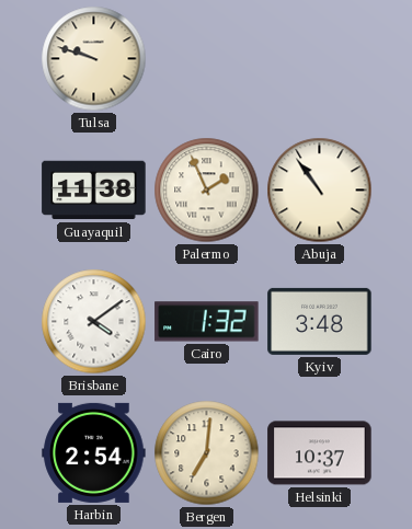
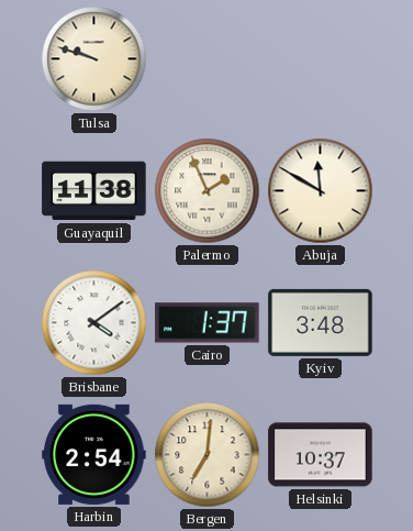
Abuja: 10:54 -> 11:50
Cairo: 1:32 -> 1:37
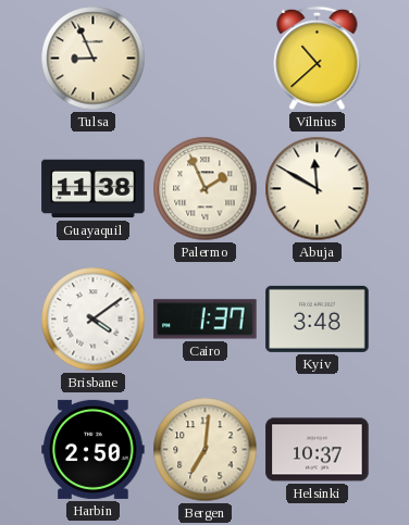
Tulsa: 9:48 -> 8:56
Vilnius: none -> 10:38
Harbin: 2:54 -> 2:50
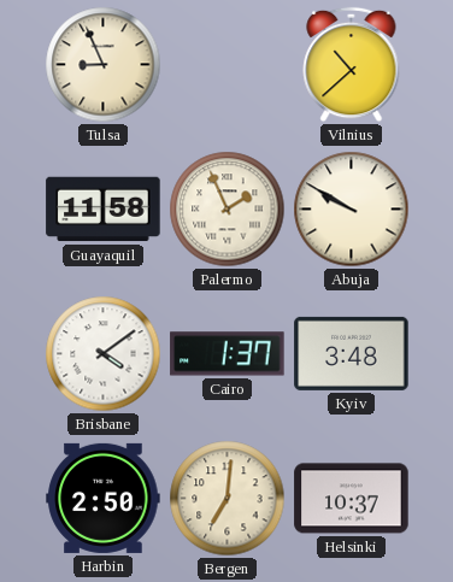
Guayaquil: 11:38 -> 11:58
Abuja: 11:50 -> 9:50
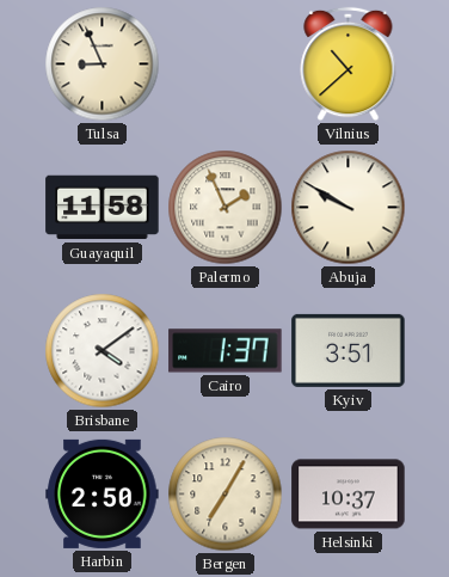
Kyiv: 3:48 -> 3:51
Bergen: 7:01 -> 7:05
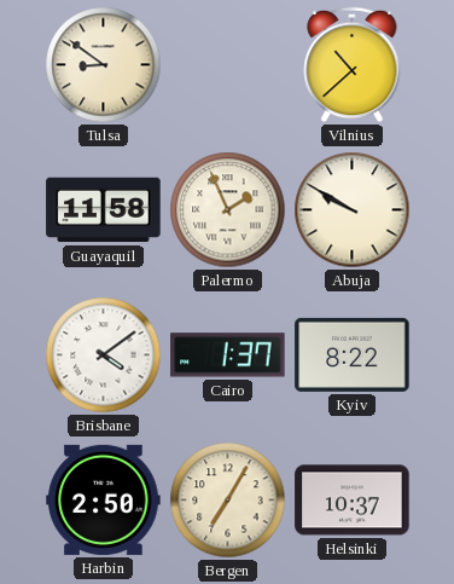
Tulsa: 8:56 -> 8:51
Kyiv: 3:51 -> 8:22
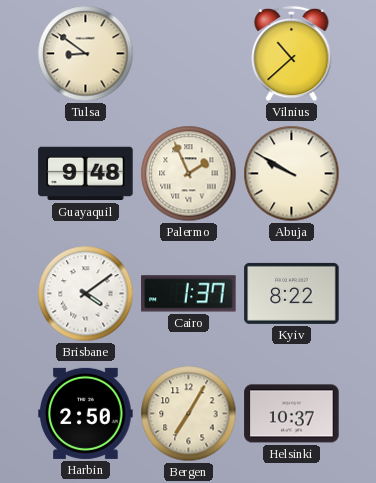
Guayaquil: 11:58 -> 9:48
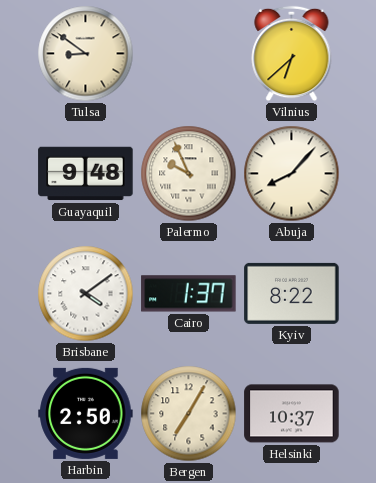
Vilnius: 10:38 -> 6:38
Palermo: 1:56 -> 9:56
Abuja: 9:50 -> 8:07
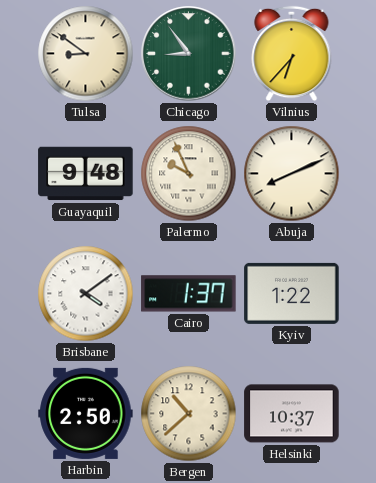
Chicago: none -> 8:54
Vilnius: 6:38 -> 6:37
Abuja: 8:07 -> 8:11
Kyiv: 8:22 -> 1:22
Bergen: 7:05 -> 10:38
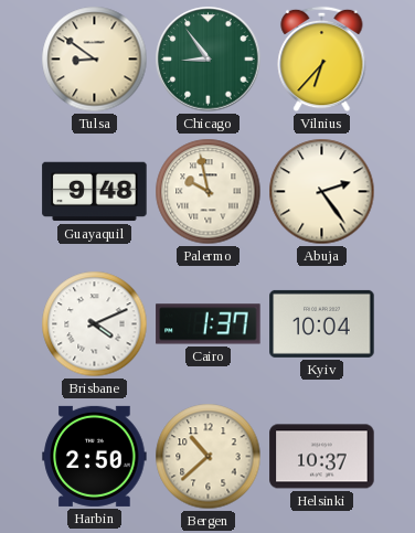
Palermo: 9:56 -> 9:58
Abuja: 8:11 -> 2:24
Brisbane: 4:09 -> 4:11
Kyiv: 1:22 -> 10:04
